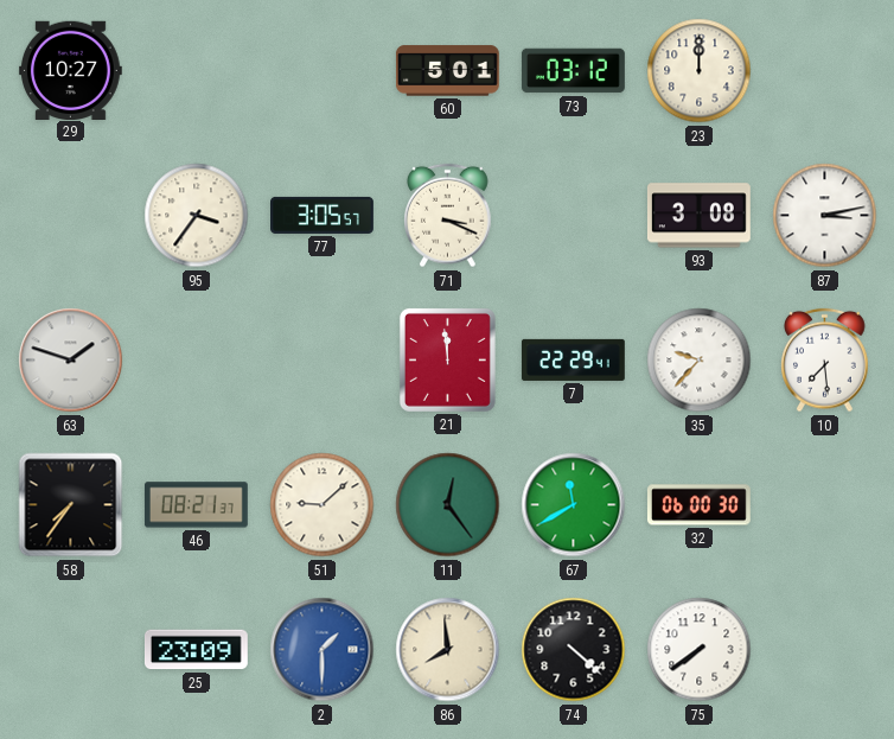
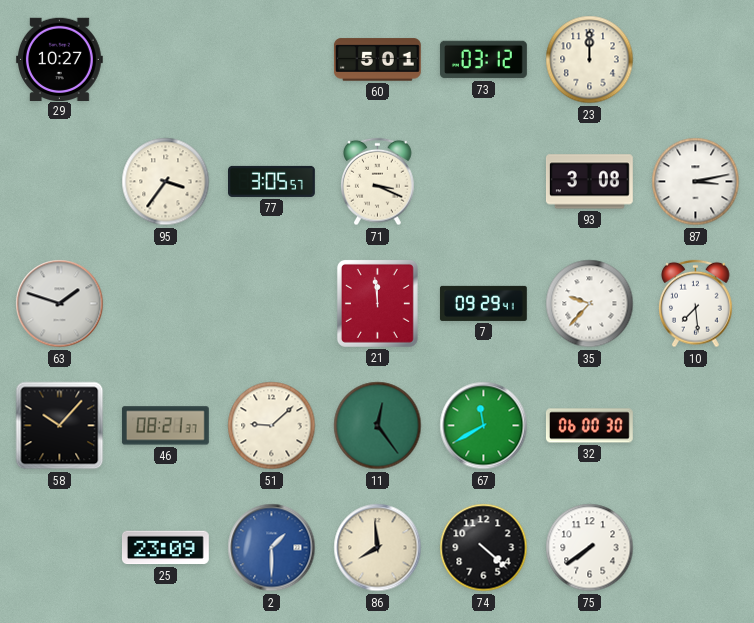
7: 22:29 -> 09:29
58: 7:36 -> 10:07
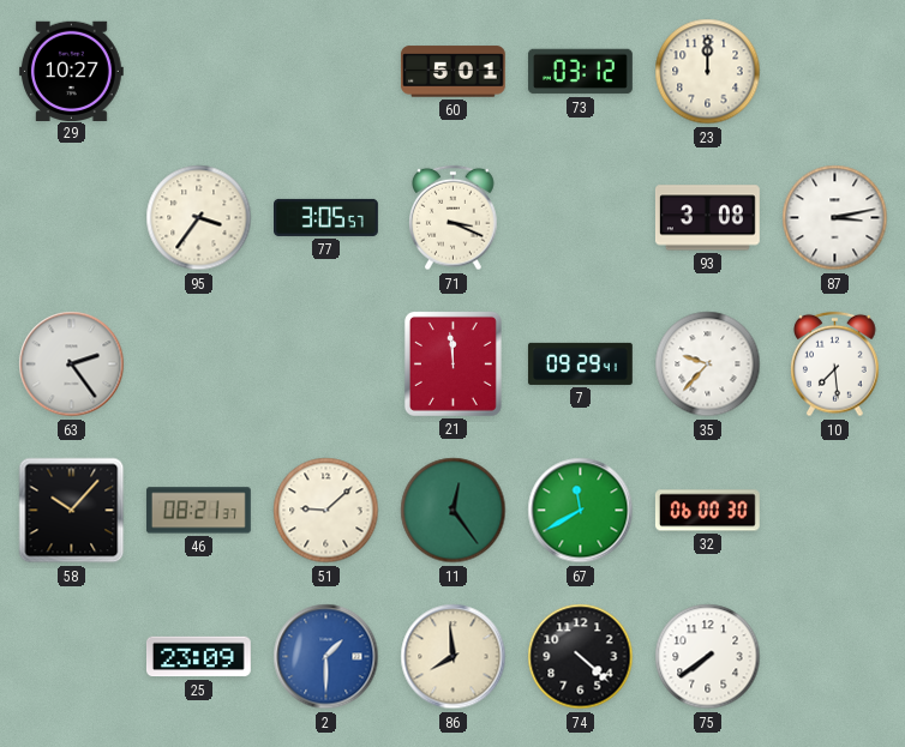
63: 1:48 -> 2:24
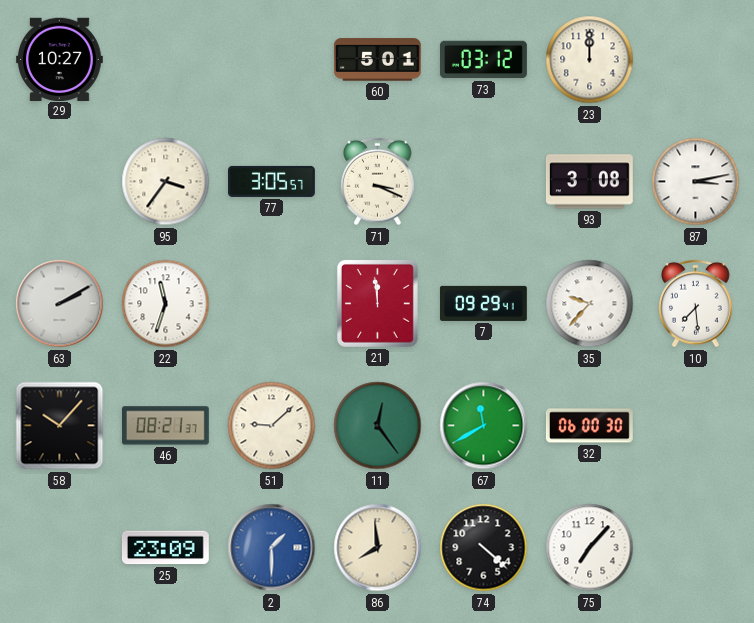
63: 2:24 -> 2:10
22: none -> 11:33
75: 7:39 -> 7:07
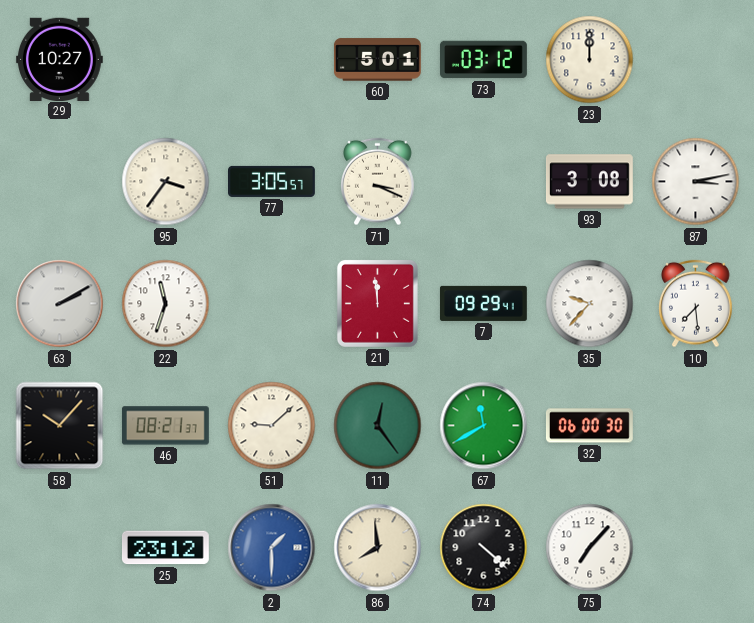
25: 23:09 -> 23:12
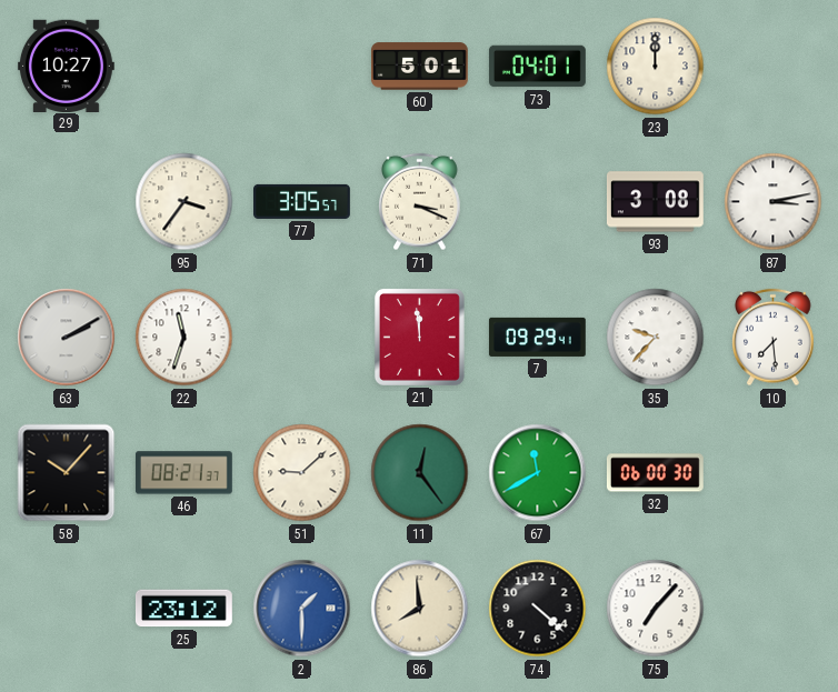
73: 03:12 -> 04:01
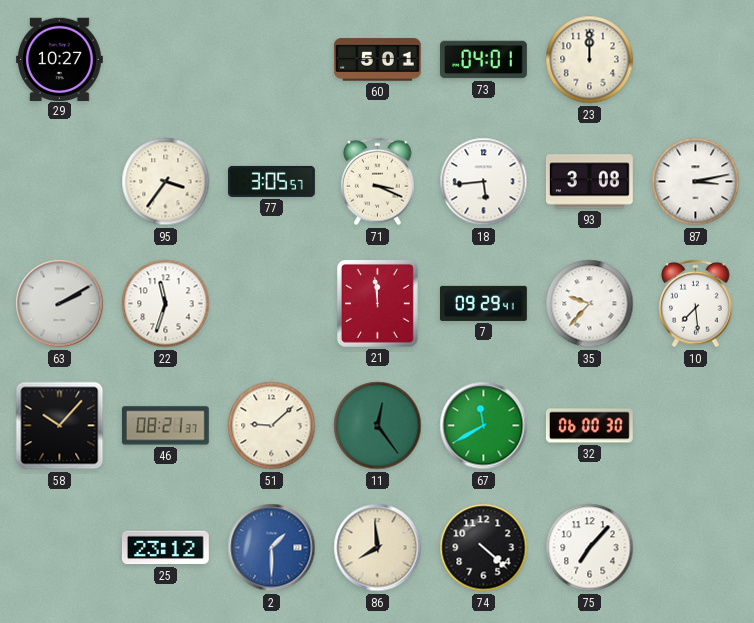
18: none -> 5:44
